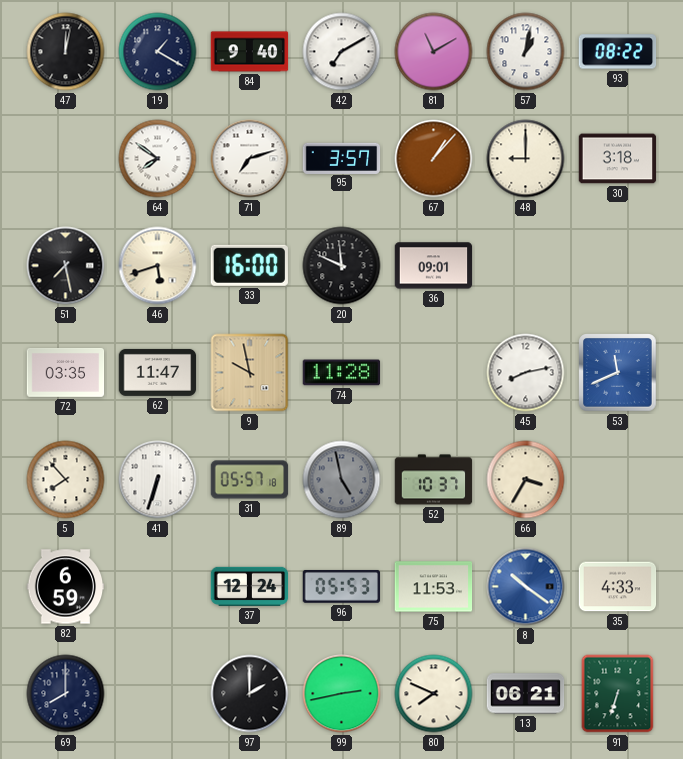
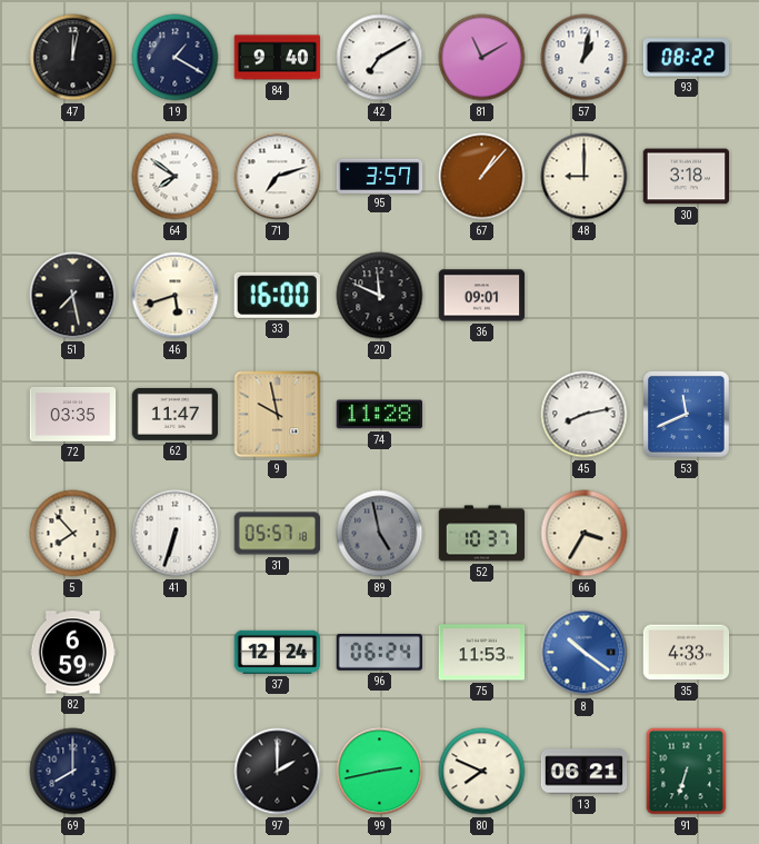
96: 05:53 -> 06:24
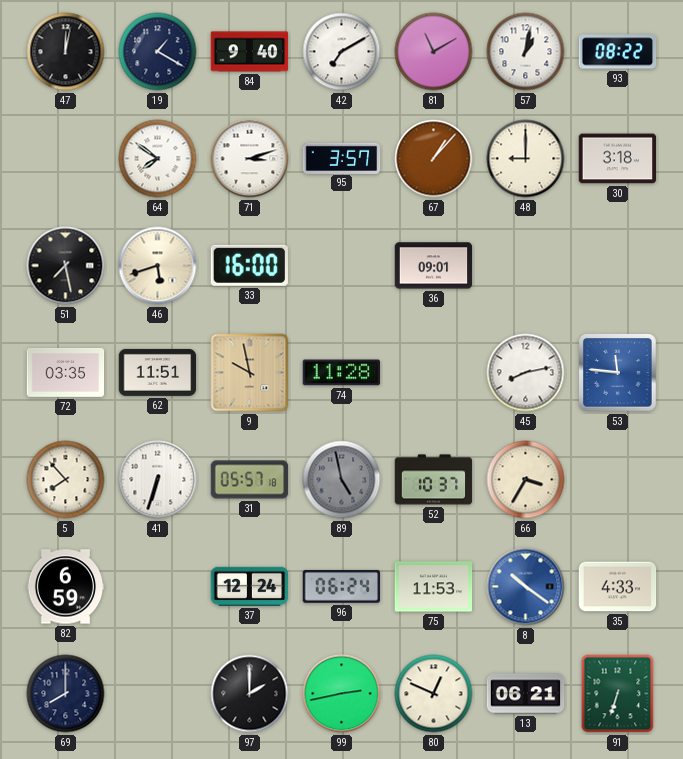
71: 7:12 -> 3:12
20: 11:49 -> none
62: 11:47 -> 11:51
53: 11:41 -> 11:46
80: 7:49 -> 12:49
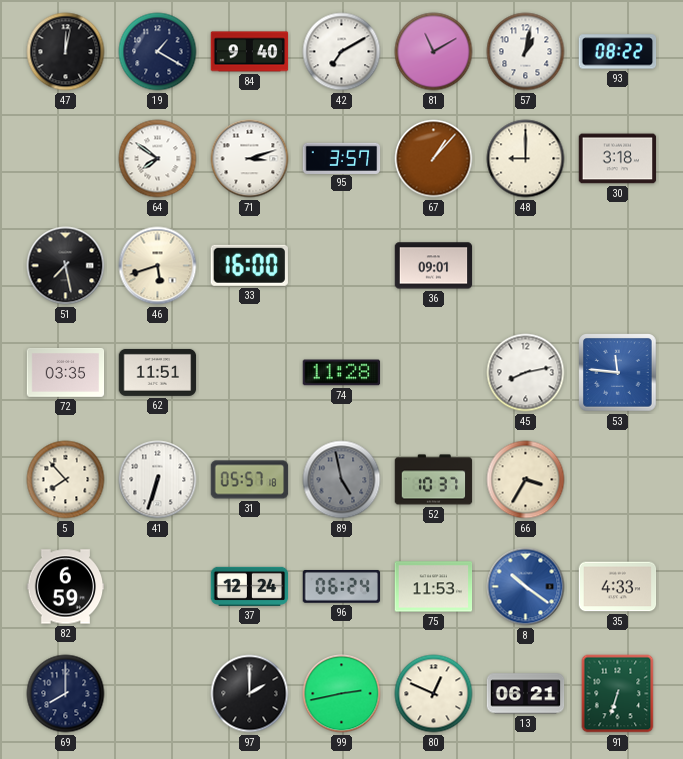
9: 9:58 -> none
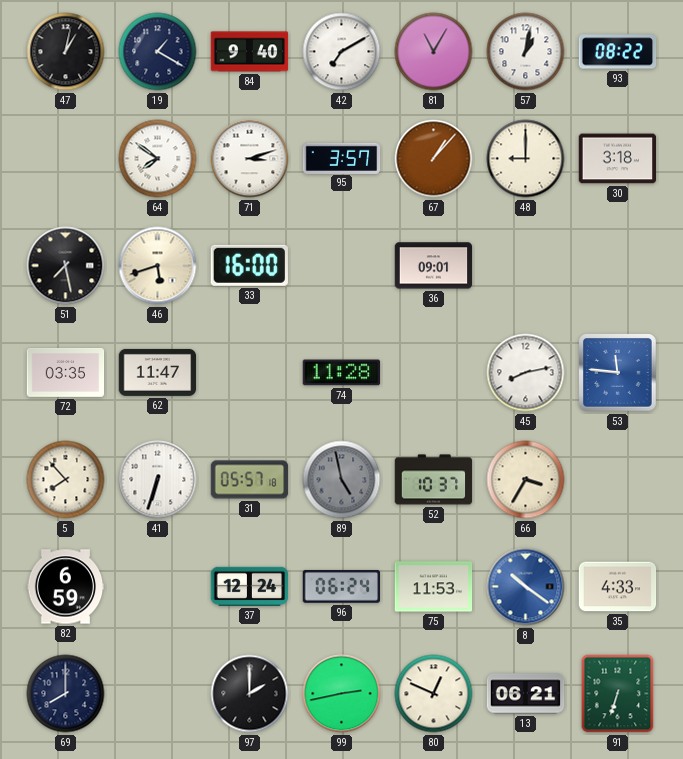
47: 12:02 -> 1:02
81: 11:10 -> 11:05
62: 11:51 -> 11:47
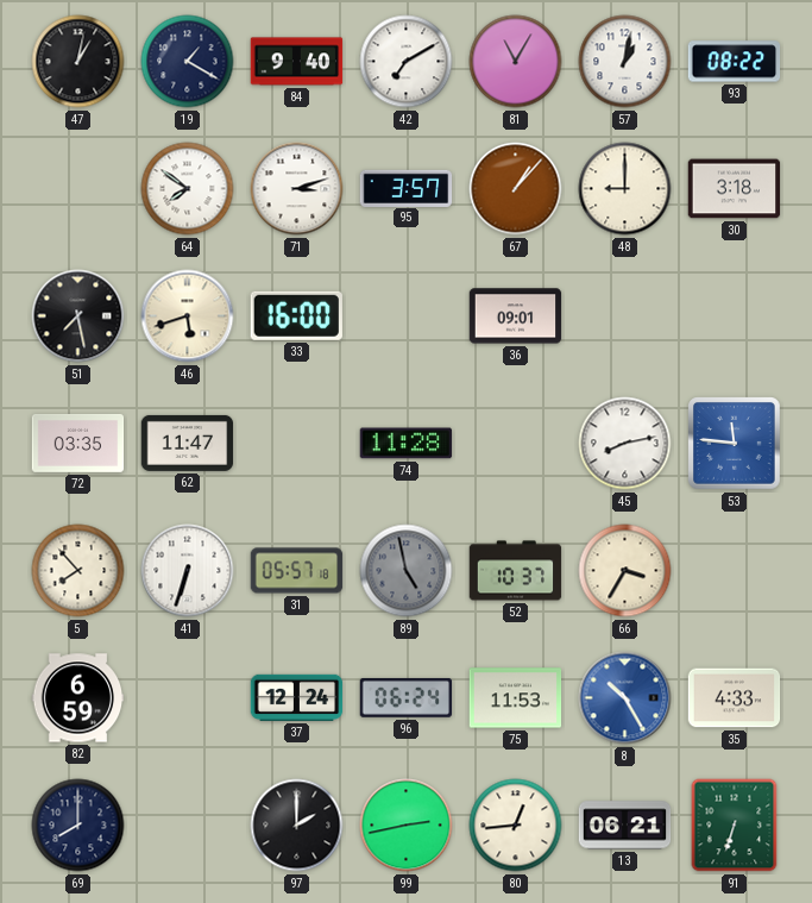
8: 10:21 -> 10:25
80: 12:49 -> 12:44
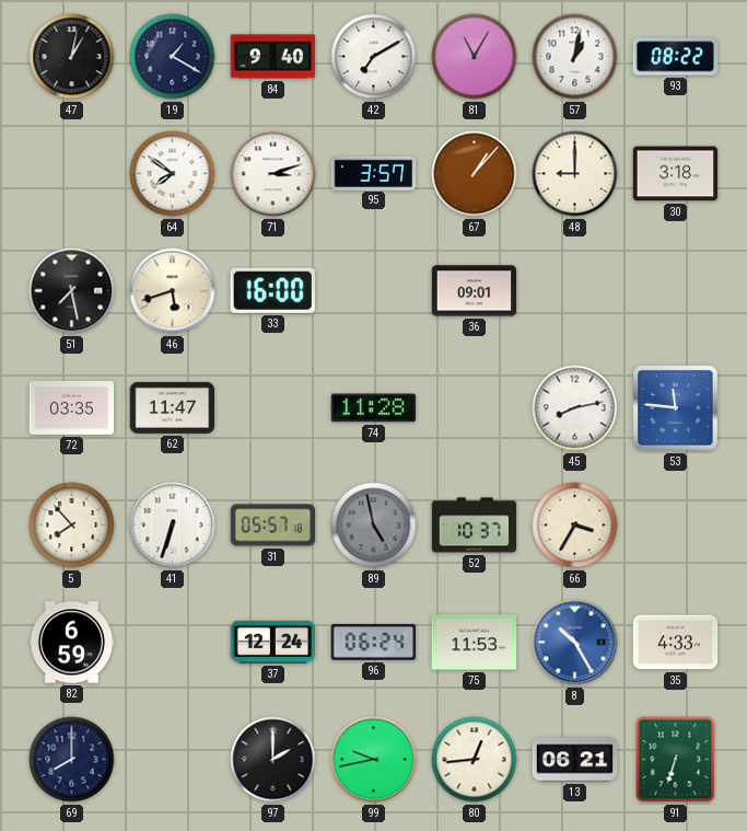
99: 2:43 -> 9:43
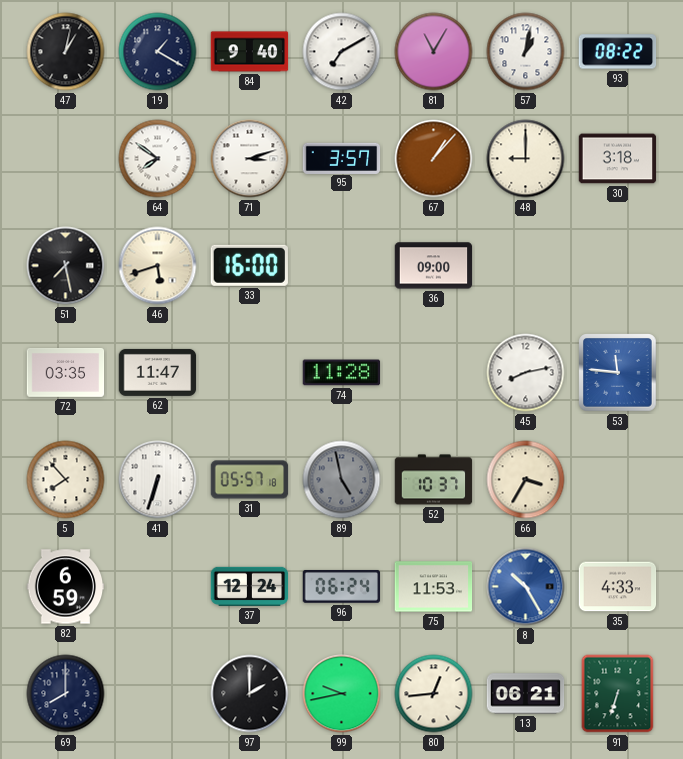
36: 09:01 -> 09:00
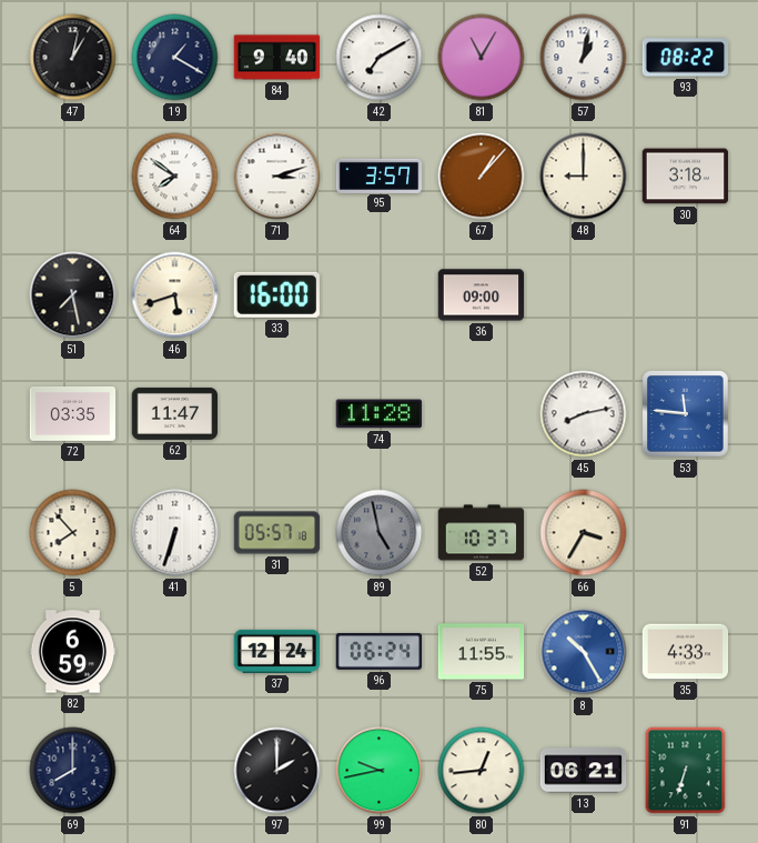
75: 11:53 -> 11:55
